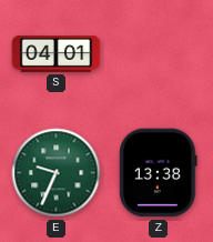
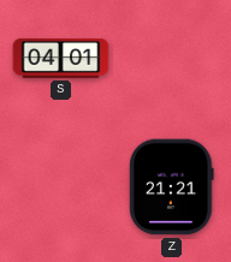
E: 9:34 -> none
Z: 13:38 -> 21:21
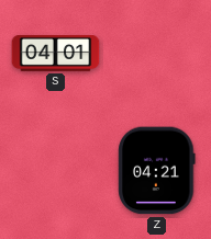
Z: 21:21 -> 04:21
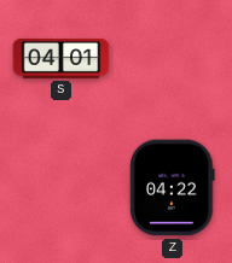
Z: 04:21 -> 04:22
